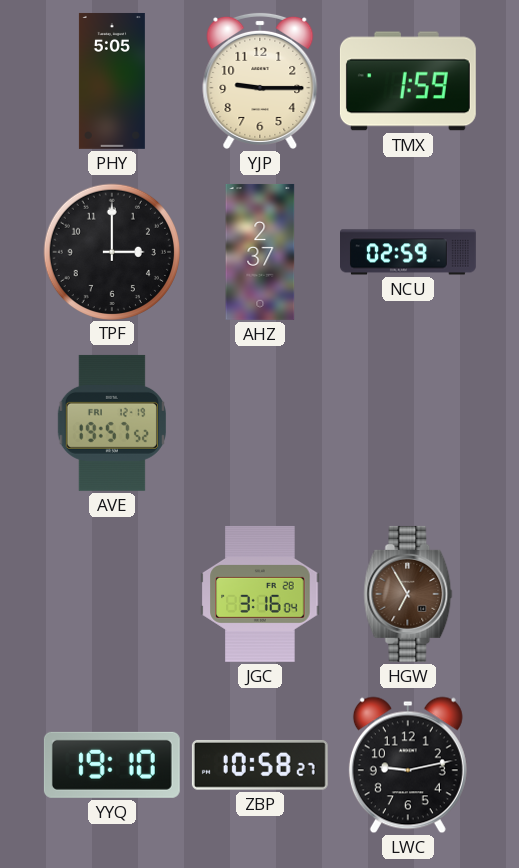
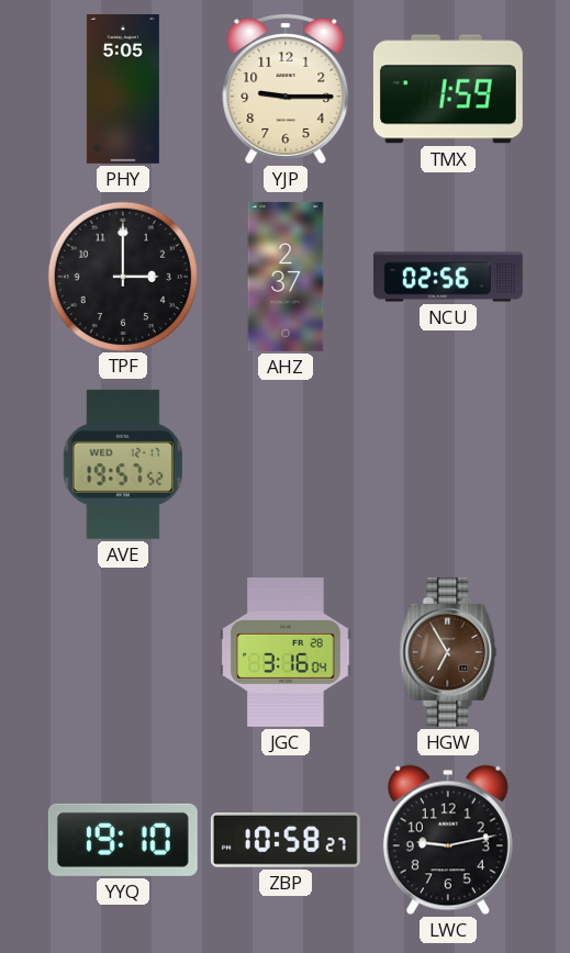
NCU: 02:59 -> 02:56
AVE date: FRI 12-19 -> WED 12-17
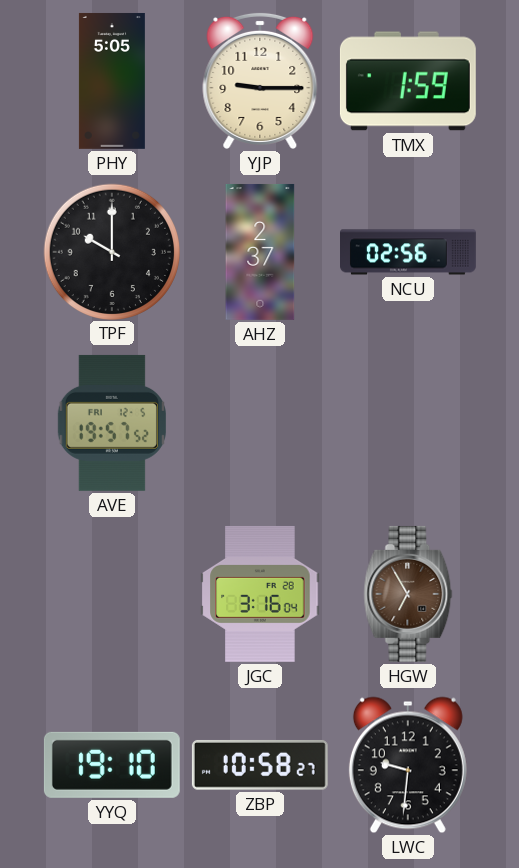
TPF: 3:00 -> 10:00
AVE date: WED 12-17 -> FRI 12-5
LWC: 9:13 -> 9:31
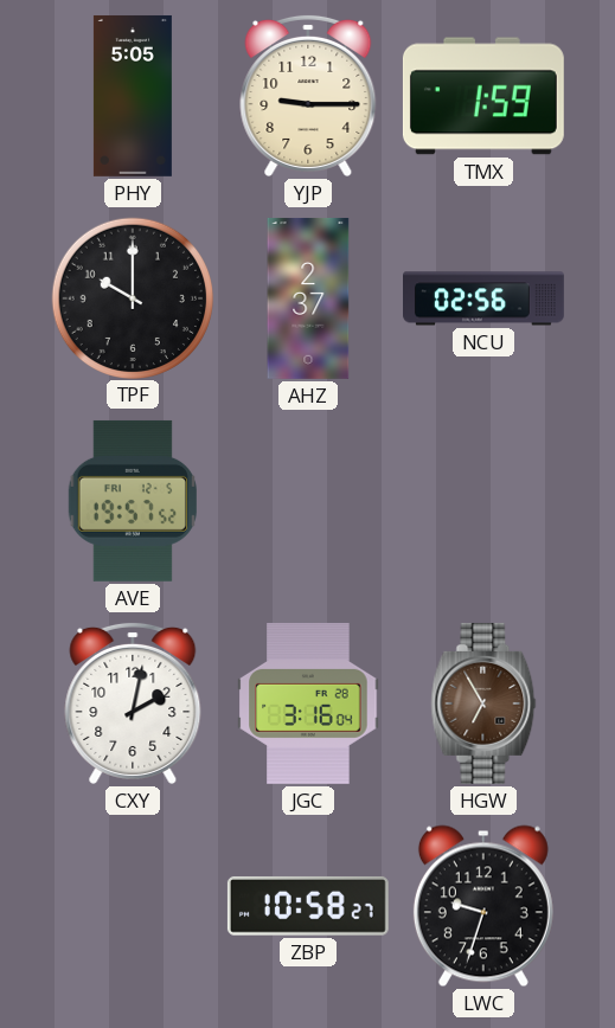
CXY: none -> 2:02
YYQ: 19:10 -> none
LWC: 9:31 -> 9:33
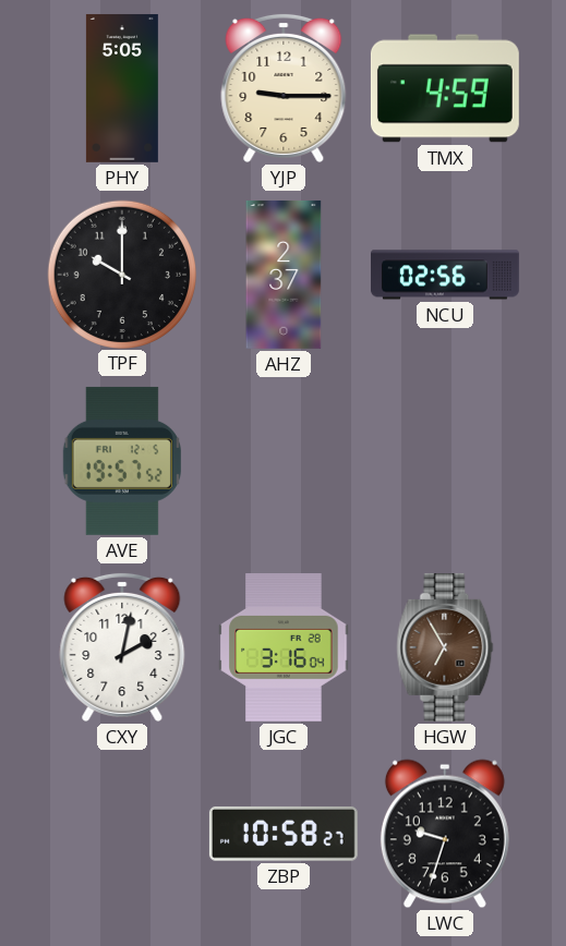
TMX: 1:59 -> 4:59
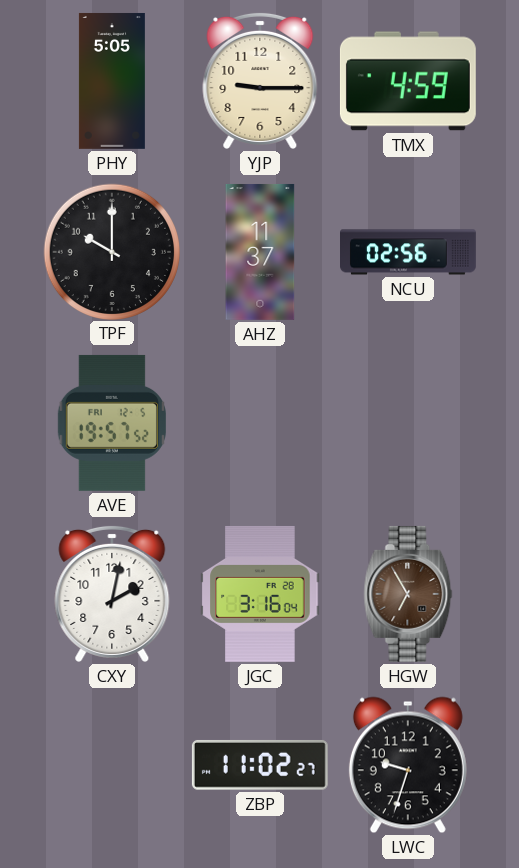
AHZ: 2:37 -> 11:37
ZBP: 10:58 -> 11:02
